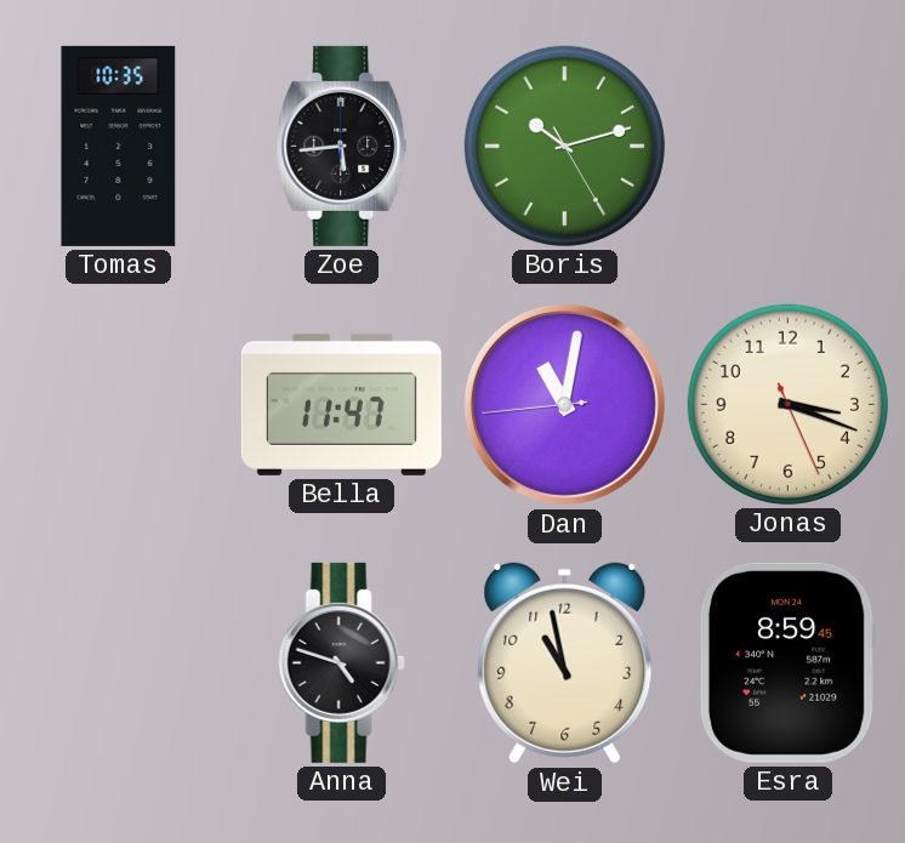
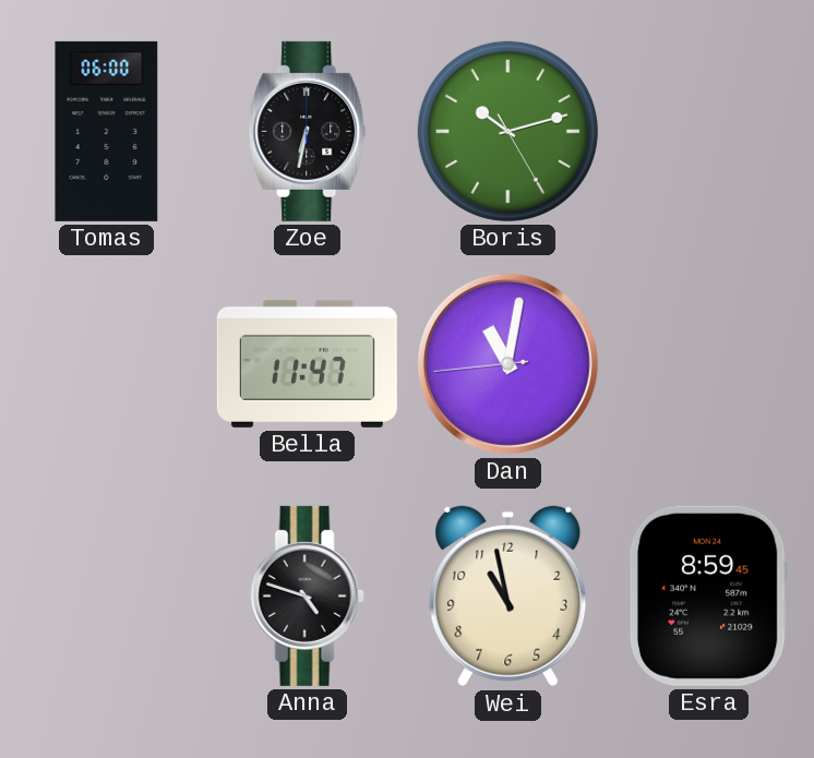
Tomas: 10:35 -> 06:00
Zoe: 5:44 -> 6:32
Jonas: 3:18 -> none
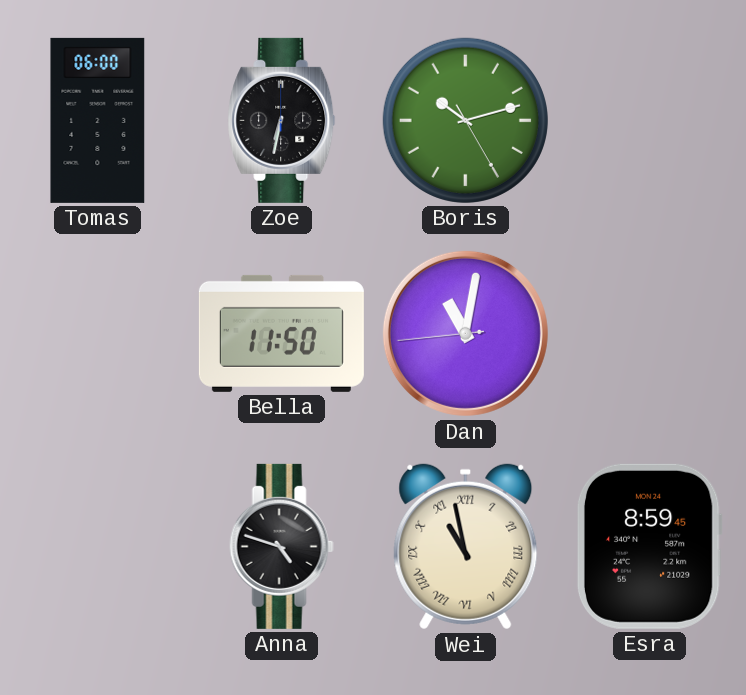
Bella: 11:47 -> 11:50
Wei numerals: Arabic -> Roman
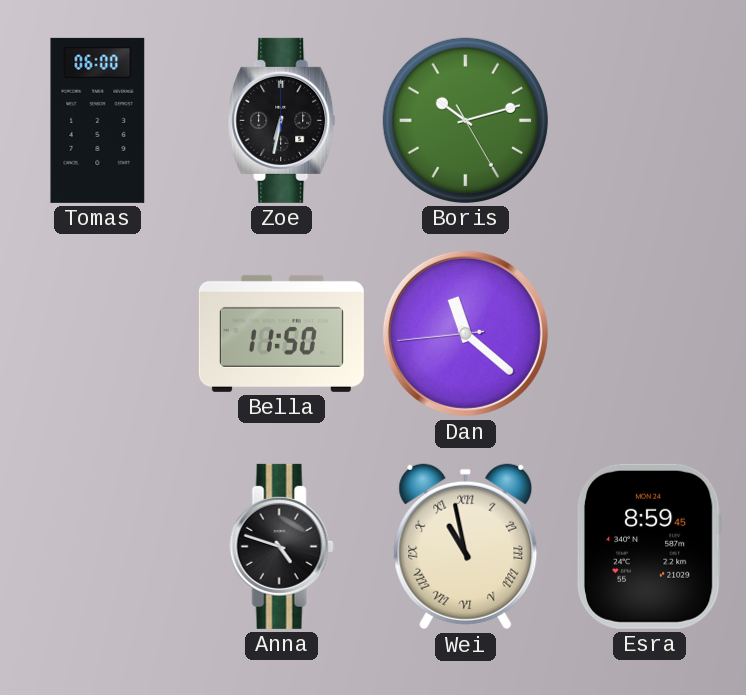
Dan: 11:01 -> 11:21
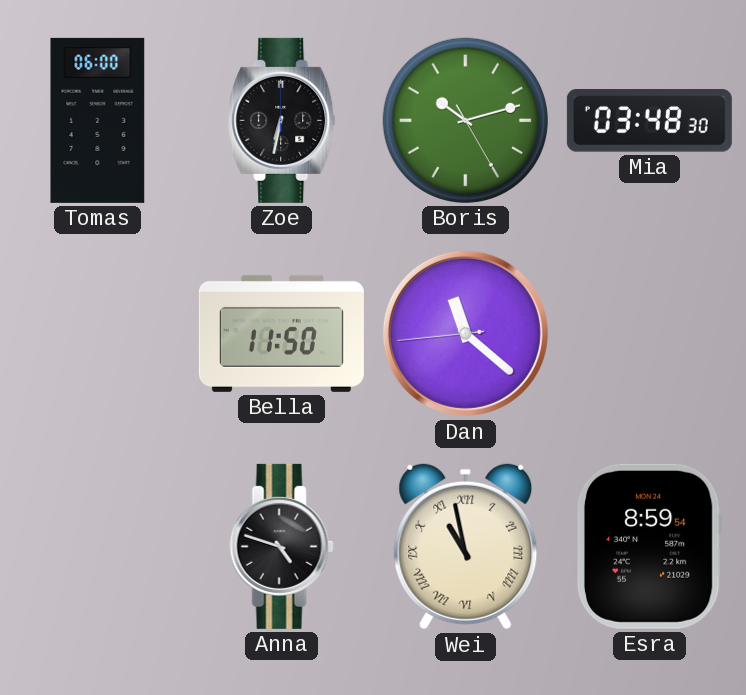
Mia: none -> 03:48
Esra: 8:59:45 -> 8:59:54
